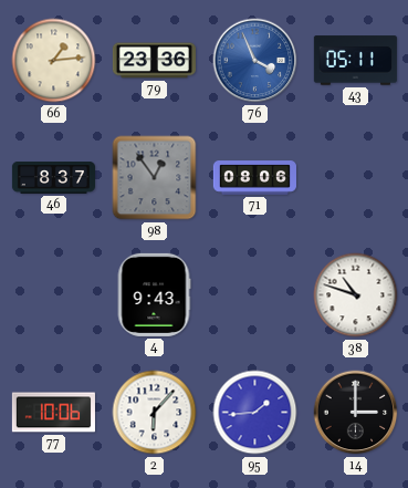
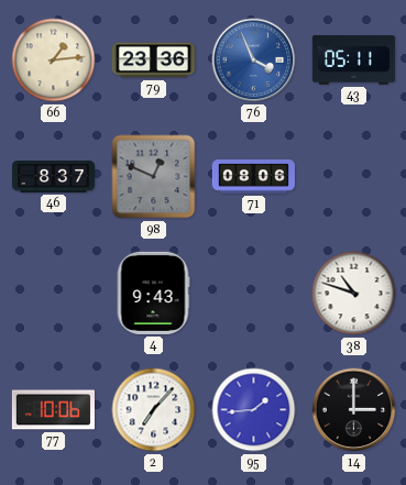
98: 12:54 -> 12:49
2: 6:07 -> 7:07
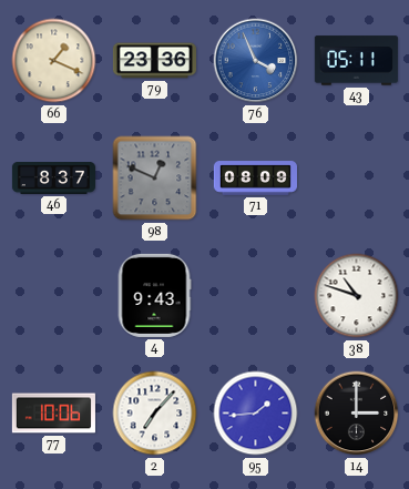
66: 1:14 -> 1:19
71: 08:06 -> 08:09
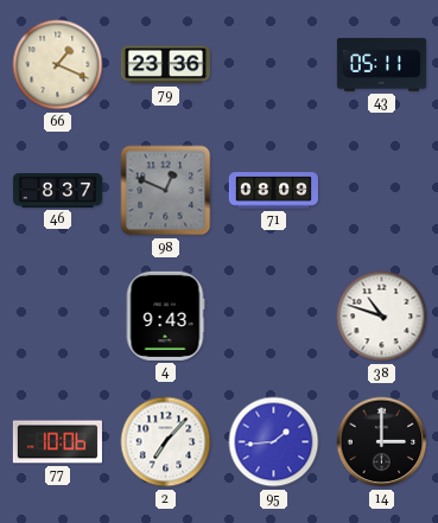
76: 3:56 -> none
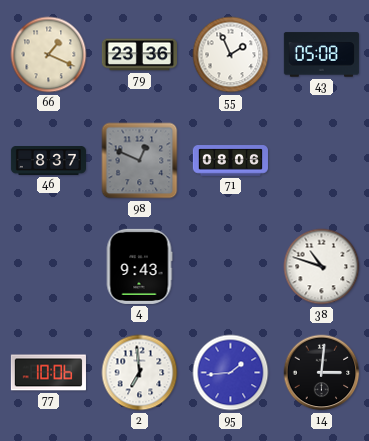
55: none -> 1:56
43: 05:11 -> 05:08
71: 08:09 -> 08:06
2: 7:07 -> 6:59
14: 3:00 -> 3:01
